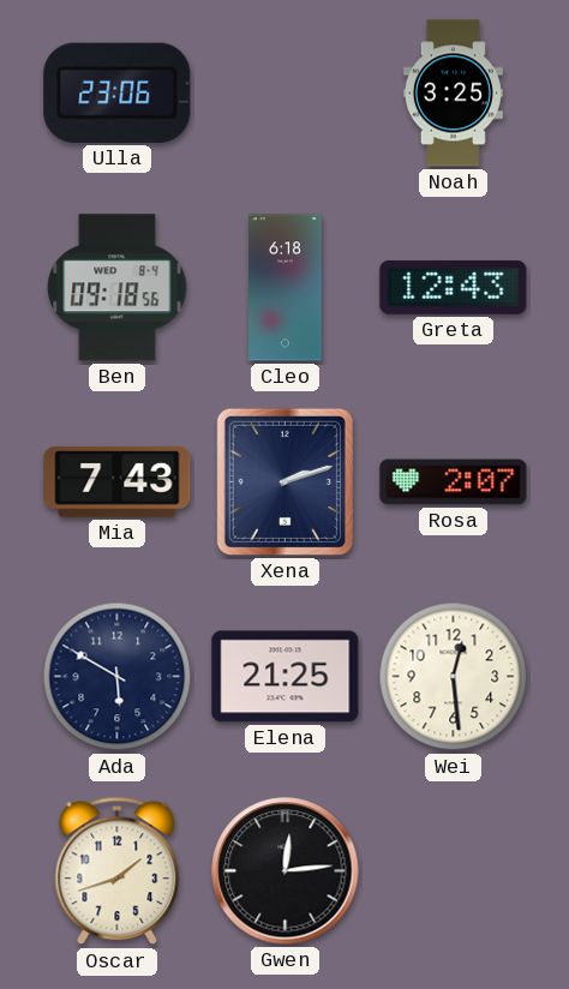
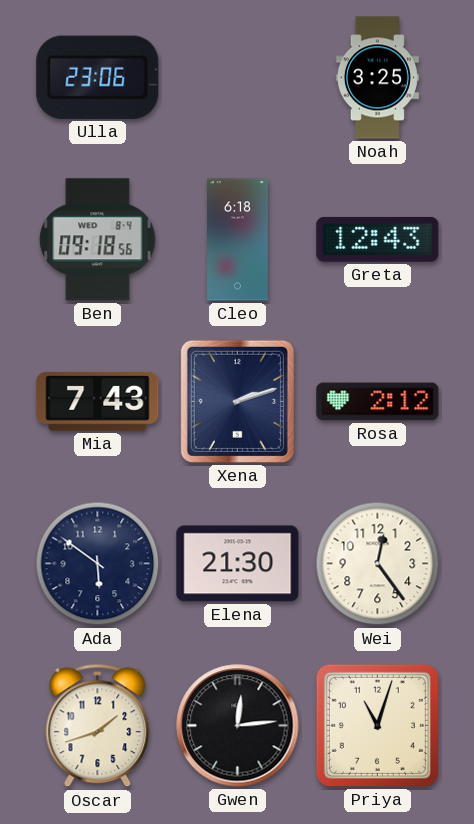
Rosa: 2:07 -> 2:12
Ada: 5:50 -> 5:51
Elena: 21:25 -> 21:30
Wei: 12:29 -> 12:24
Priya: none -> 11:03
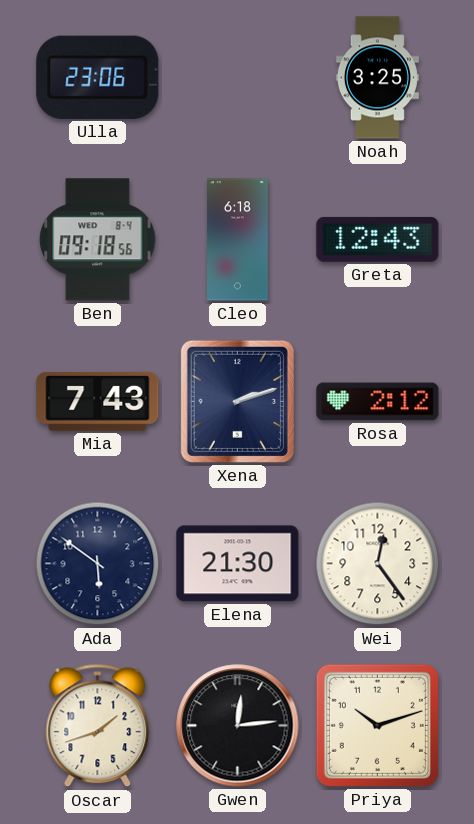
Priya: 11:03 -> 10:12
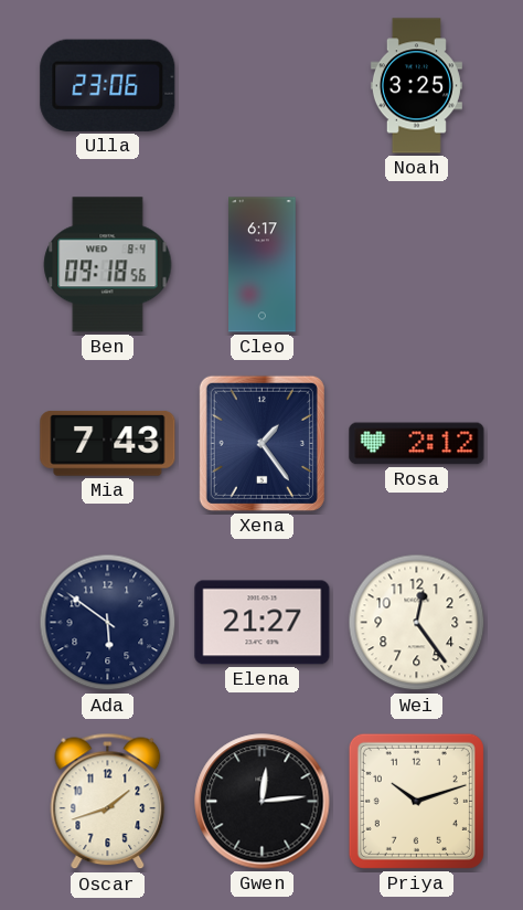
Cleo: 6:18 -> 6:17
Greta: 12:43 -> none
Xena: 2:12 -> 1:24
Elena: 21:30 -> 21:27
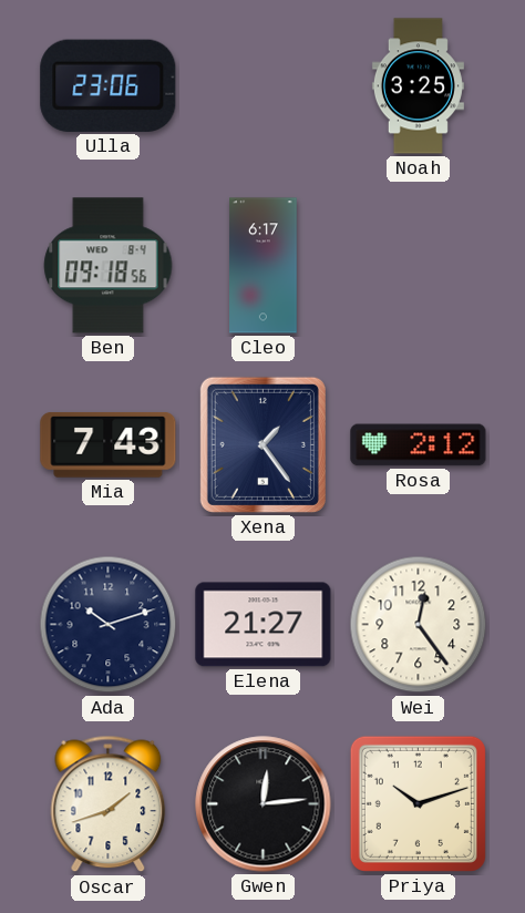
Ada: 5:51 -> 10:12
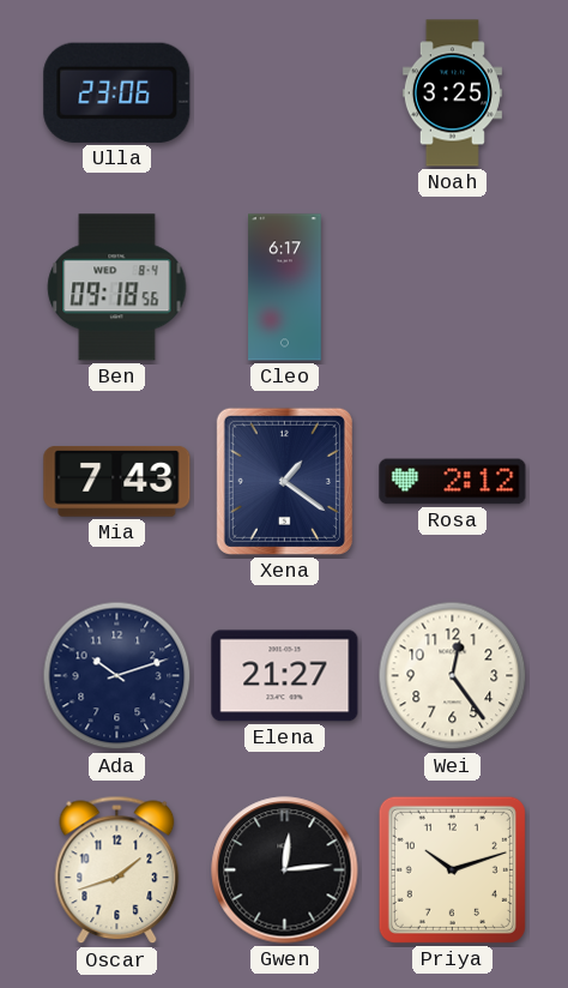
Xena: 1:24 -> 1:21
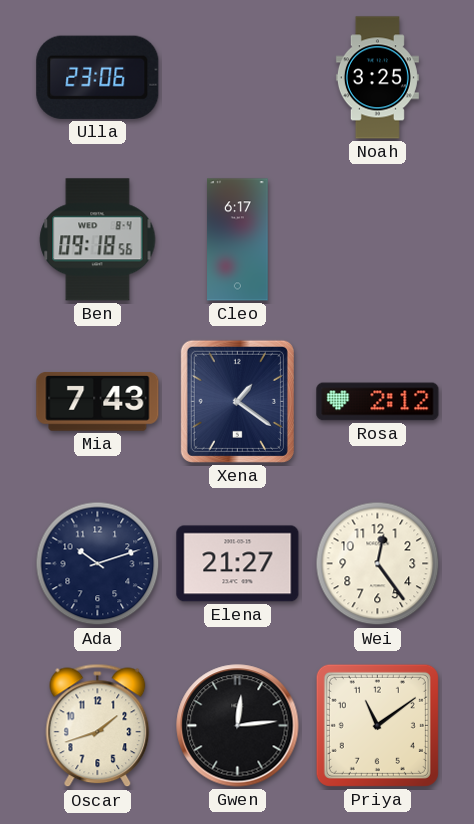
Priya: 10:12 -> 11:09
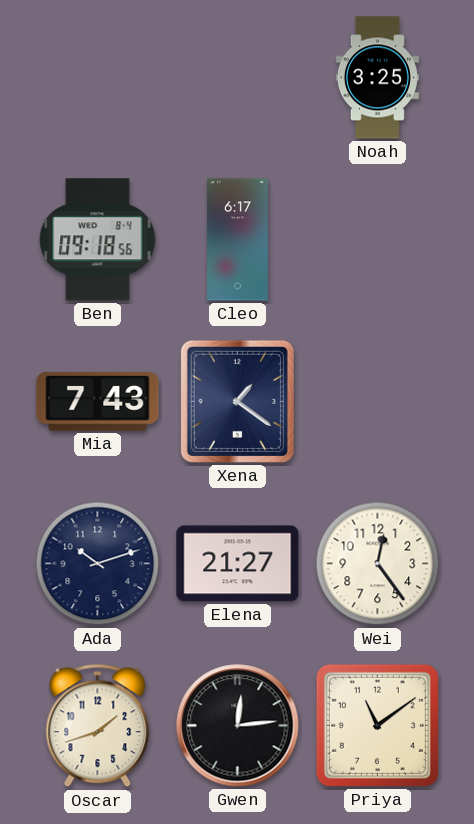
Ulla: 23:06 -> none
Rosa: 2:12 -> none
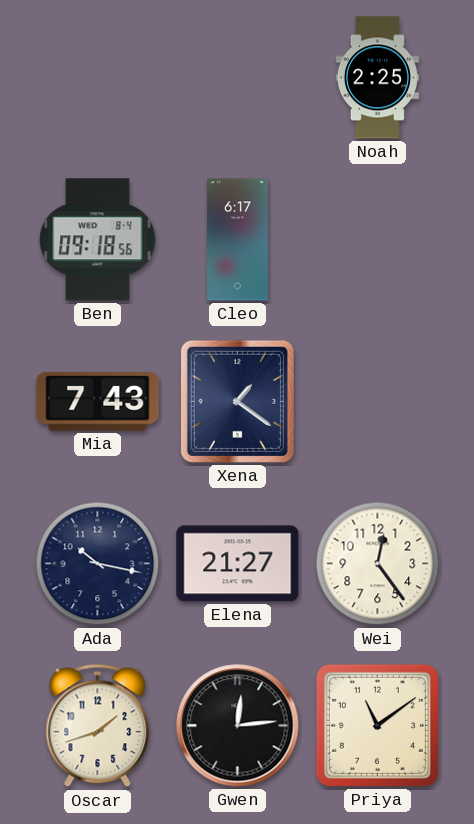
Noah: 3:25 -> 2:25
Ada: 10:12 -> 10:17
